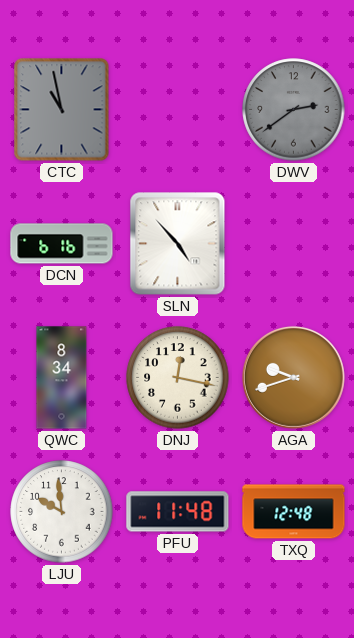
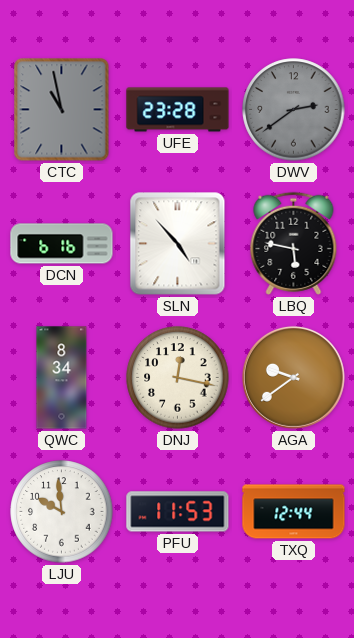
UFE: none -> 23:28
LBQ: none -> 5:47
AGA: 9:42 -> 9:39
PFU: 11:48 -> 11:53
TXQ: 12:48 -> 12:44
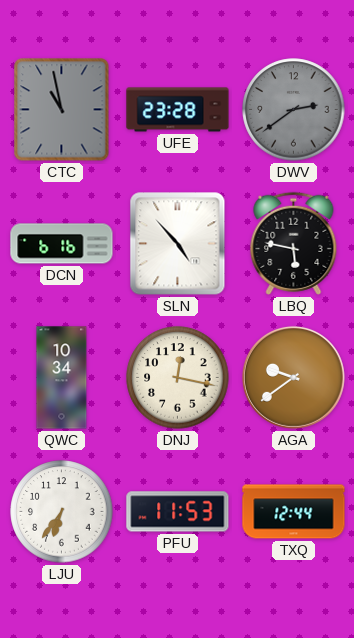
QWC: 8:34 -> 10:34
LJU: 9:59 -> 6:36
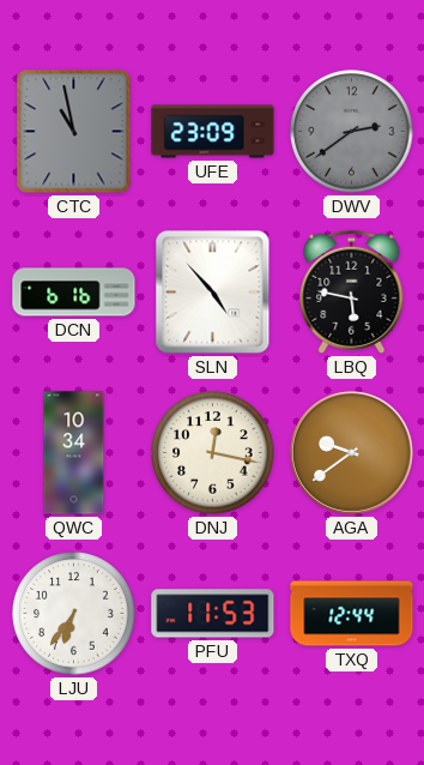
UFE: 23:28 -> 23:09
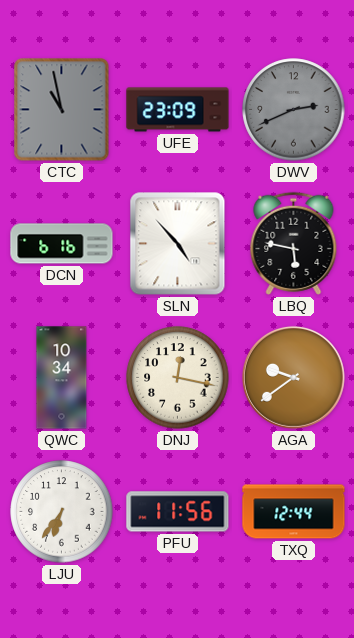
DWV: 2:39 -> 2:41
PFU: 11:53 -> 11:56
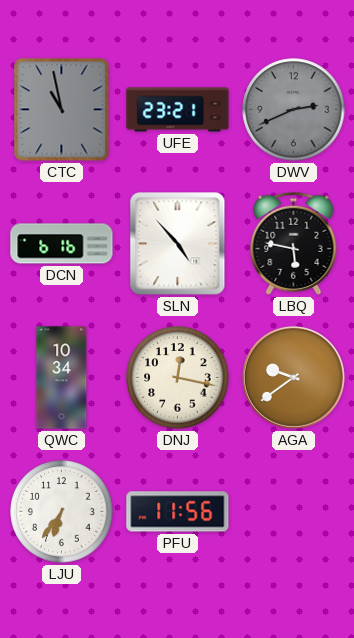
UFE: 23:09 -> 23:21
TXQ: 12:44 -> none
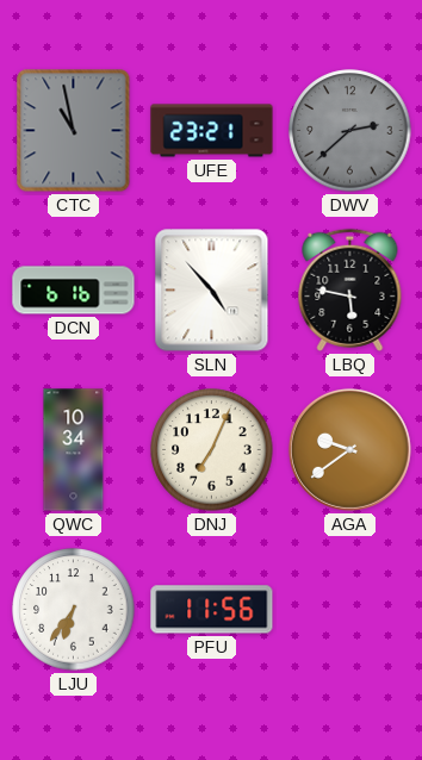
DWV: 2:41 -> 2:38
DNJ: 12:17 -> 7:04
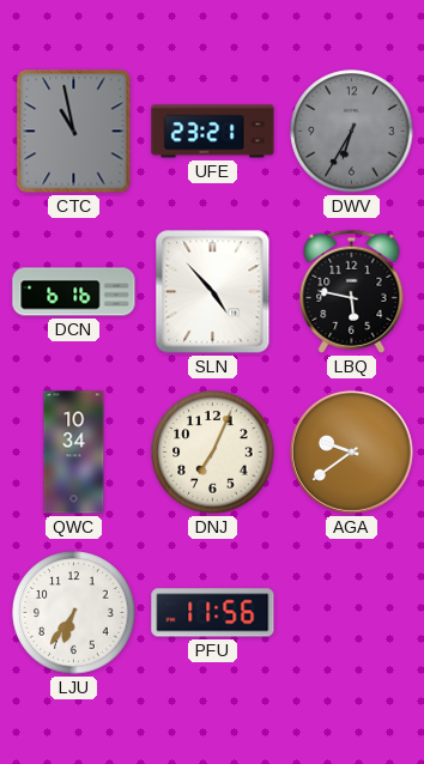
DWV: 2:38 -> 6:35
